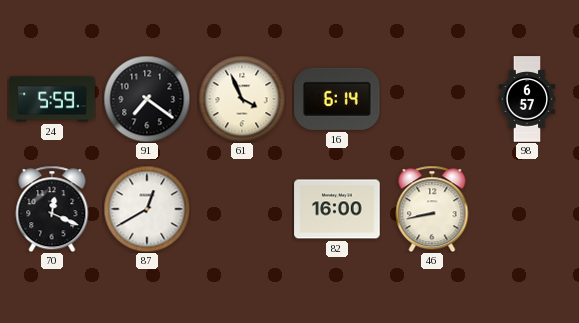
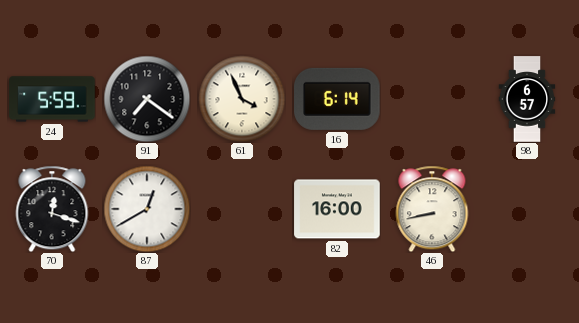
70: 12:19 -> 12:18
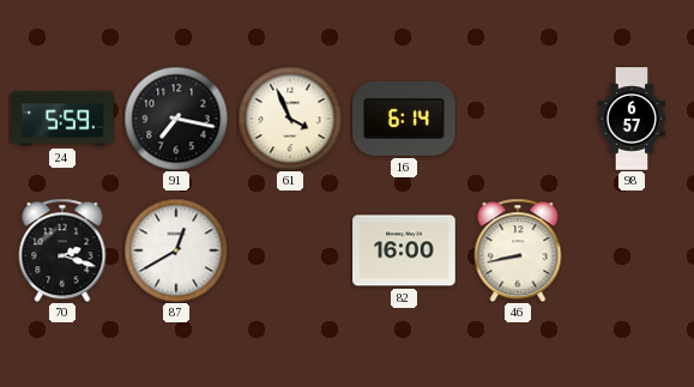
91: 7:21 -> 7:17
70: 12:18 -> 2:18
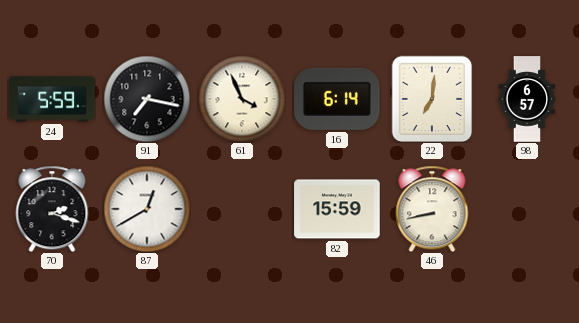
22: none -> 7:01
82: 16:00 -> 15:59
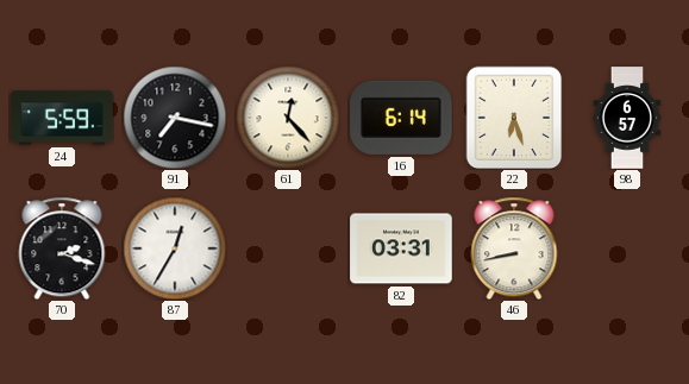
61: 3:56 -> 12:23
22: 7:01 -> 6:27
87: 12:40 -> 12:35
82: 15:59 -> 03:31
